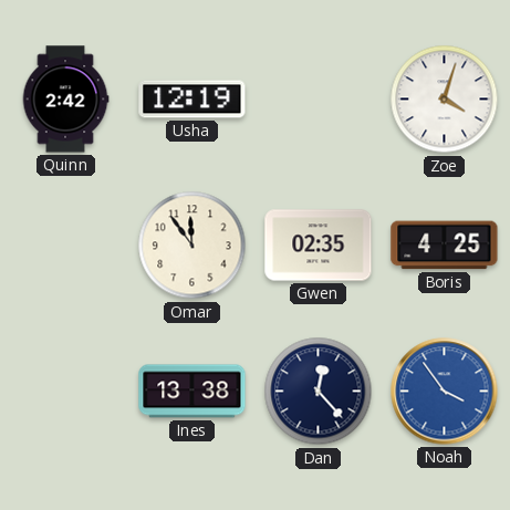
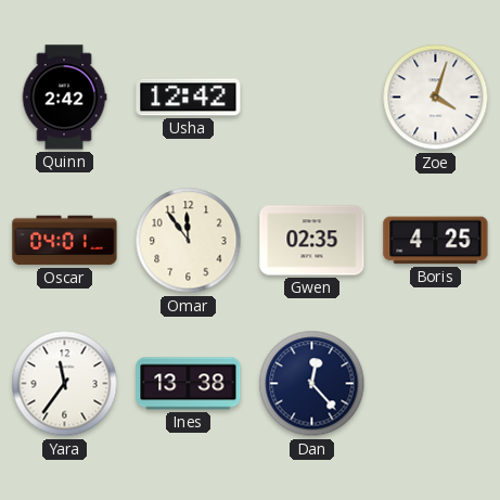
Usha: 12:19 -> 12:42
Oscar: none -> 04:01
Yara: none -> 11:36
Noah: 3:54 -> none
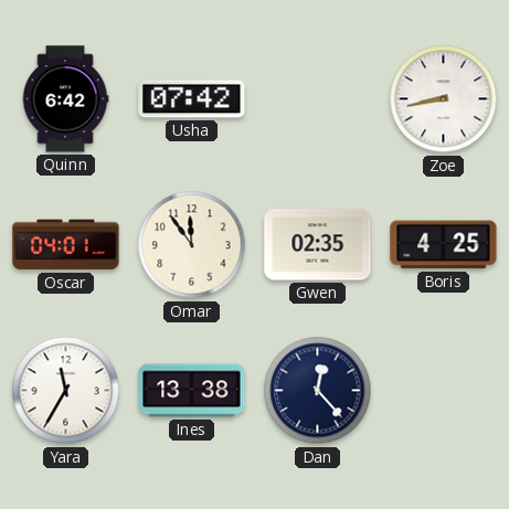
Quinn: 2:42 -> 6:42
Usha: 12:42 -> 07:42
Zoe: 4:03 -> 8:43
Yara: 11:36 -> 11:35
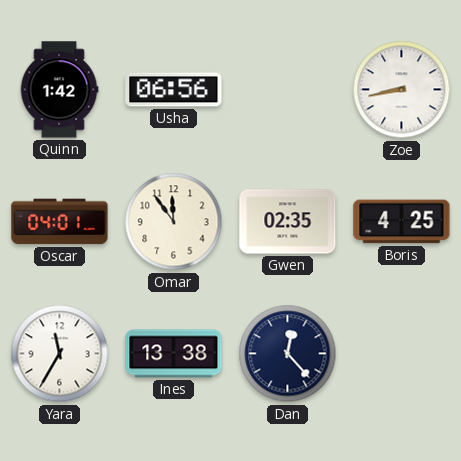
Quinn: 6:42 -> 1:42
Usha: 07:42 -> 06:56
